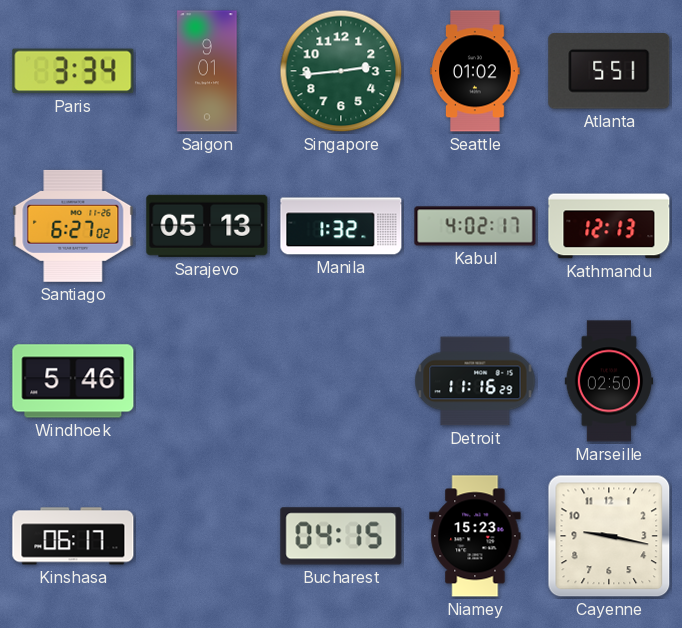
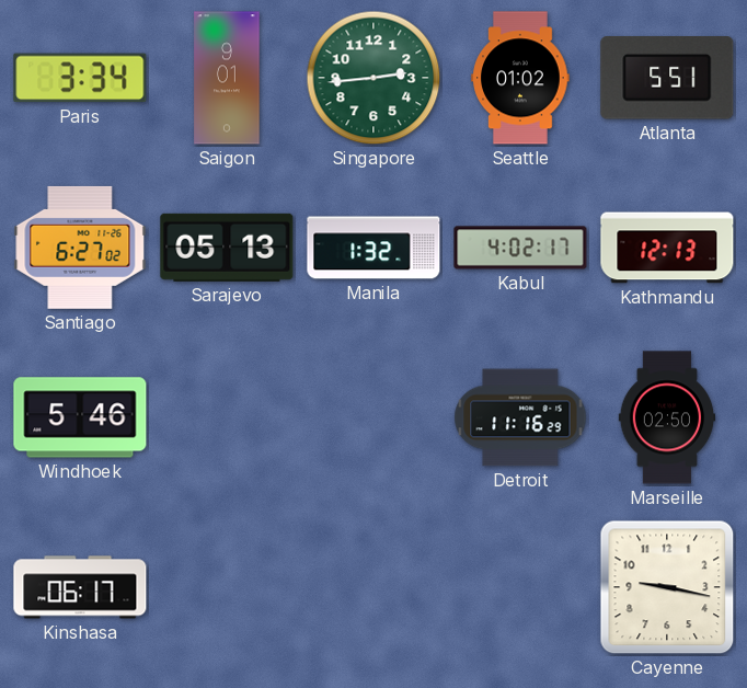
Bucharest: 04:15 -> none
Niamey: 15:23 -> none
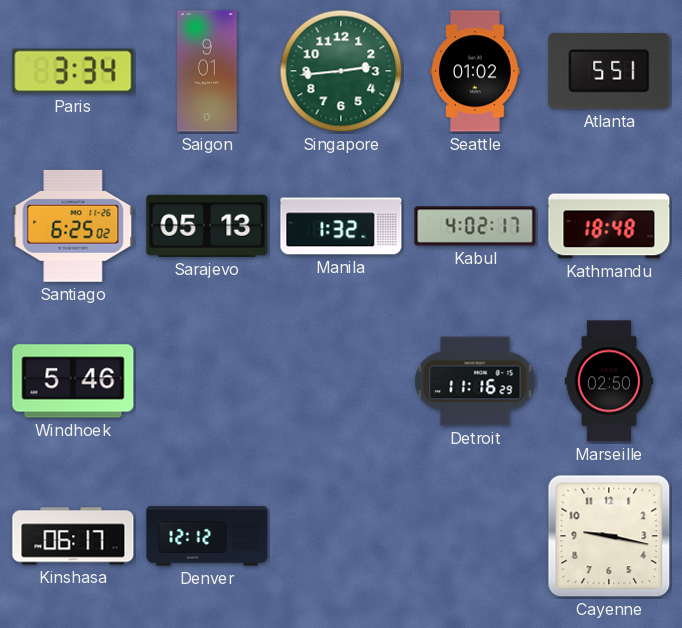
Santiago: 6:27 -> 6:25
Kathmandu: 12:13 -> 18:48
Denver: none -> 12:12
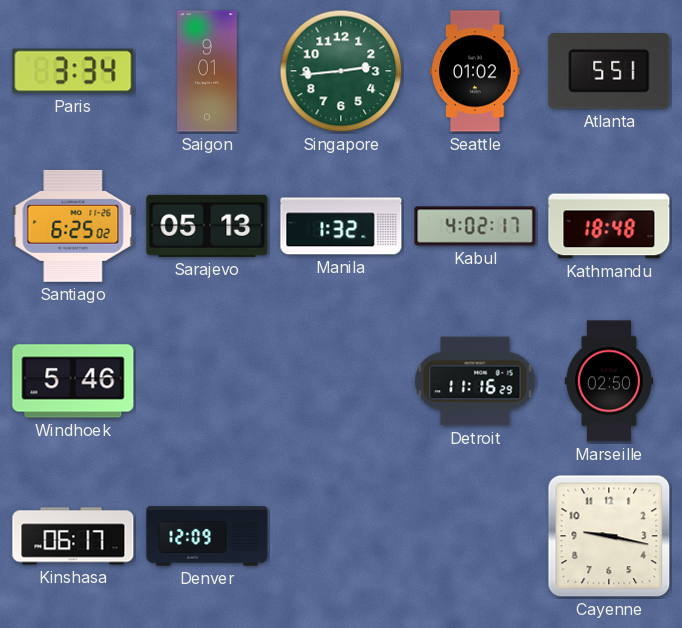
Denver: 12:12 -> 12:09
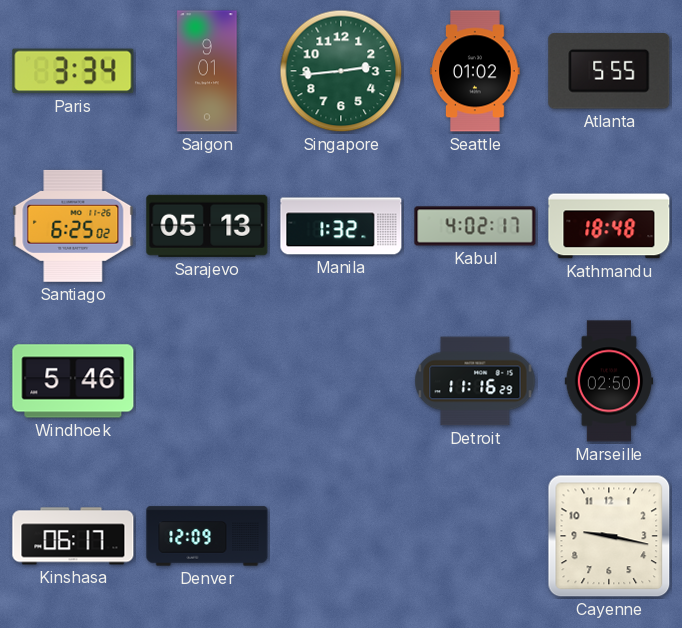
Atlanta: 5:51 -> 5:55
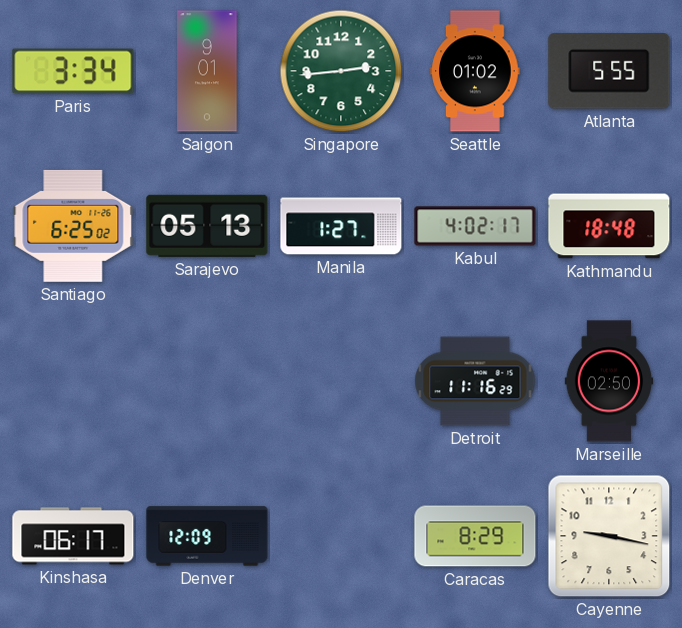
Manila: 1:32 -> 1:27
Windhoek: 5:46 -> none
Caracas: none -> 8:29
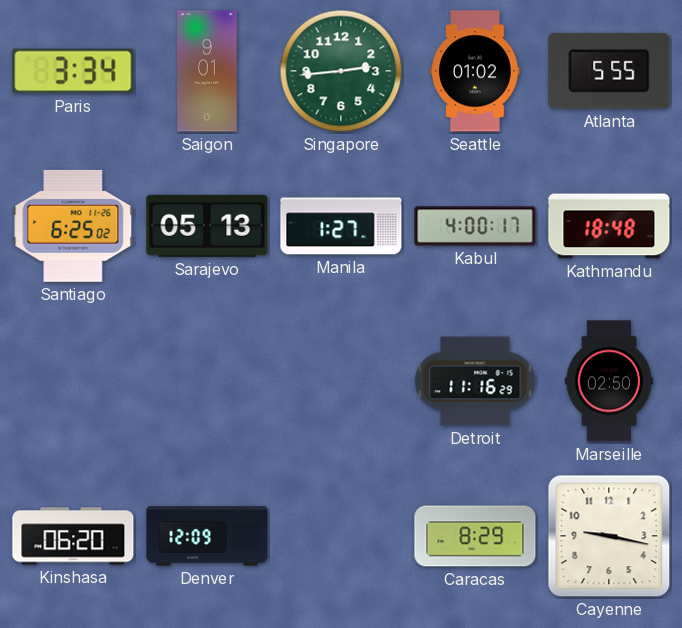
Kabul: 4:02 -> 4:00
Kinshasa: 06:17 -> 06:20
